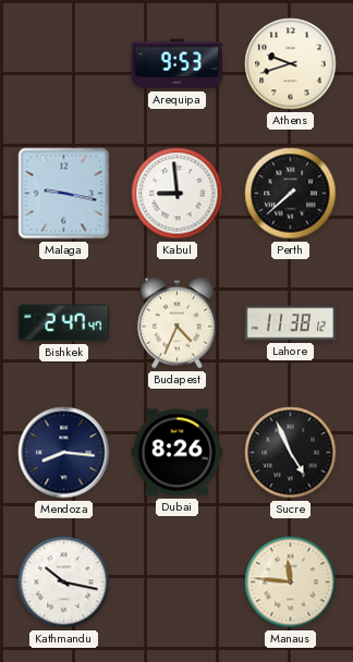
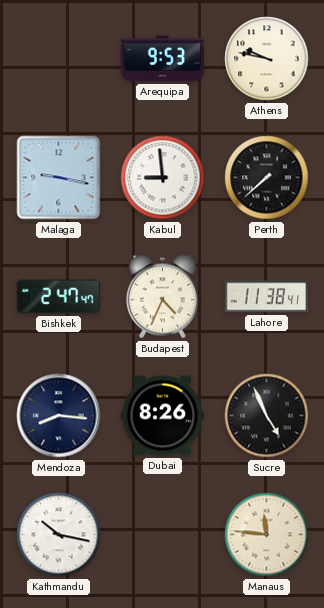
Athens: 9:42 -> 9:47
Lahore: 11:38:12 -> 11:38:41
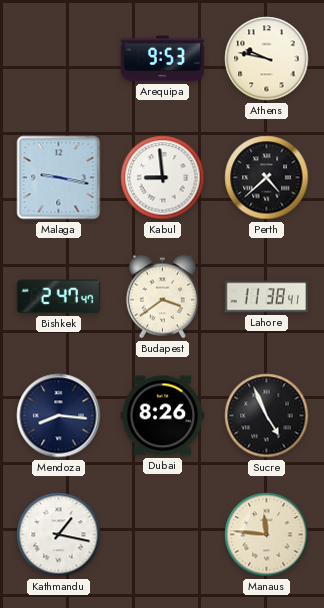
Perth: 7:38 -> 4:38
Budapest: 4:34 -> 3:39
Kathmandu: 10:17 -> 1:17
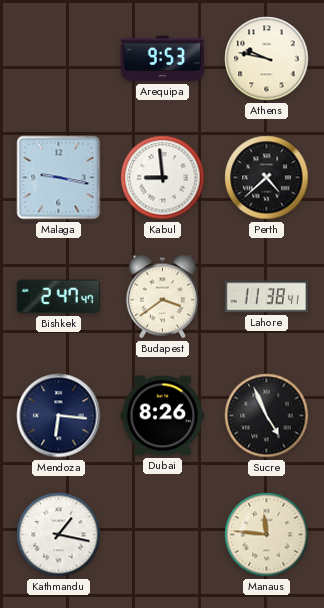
Mendoza: 8:16 -> 6:16
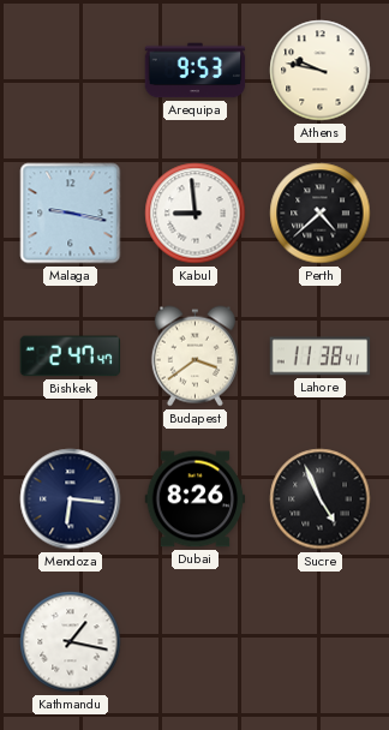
Manaus: 11:46 -> none
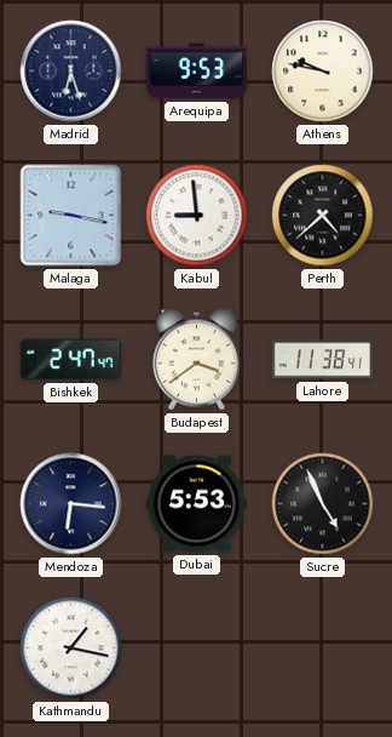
Madrid: none -> 6:27
Dubai: 8:26 -> 5:53
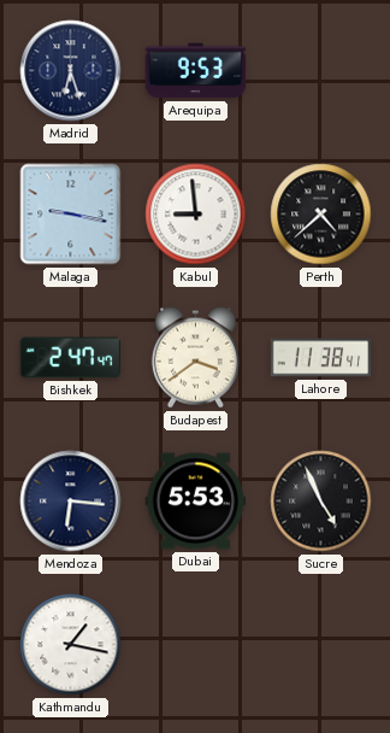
Athens: 9:47 -> none
